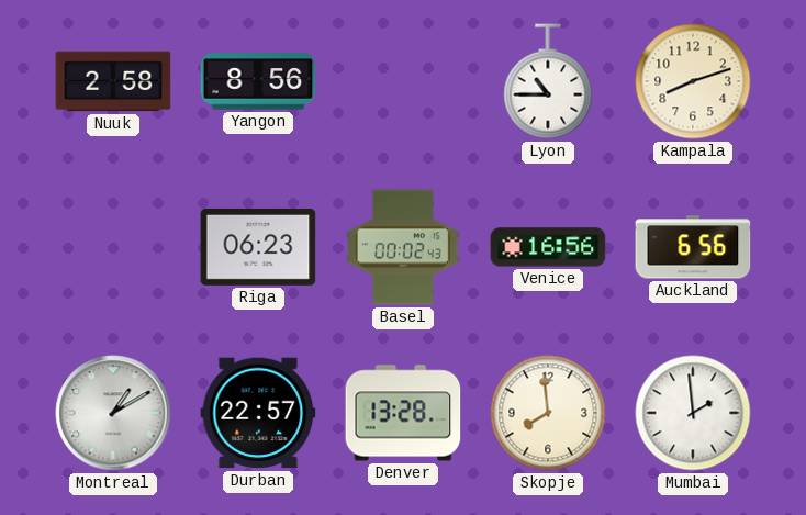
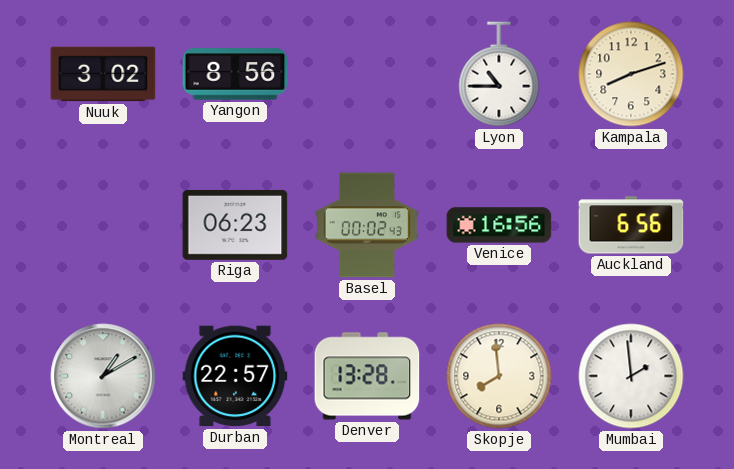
Nuuk: 2:58 -> 3:02
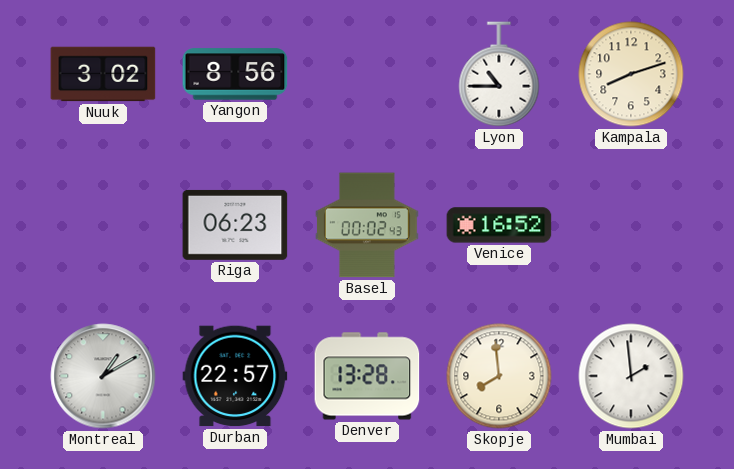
Venice: 16:56 -> 16:52
Auckland: 6:56 -> none
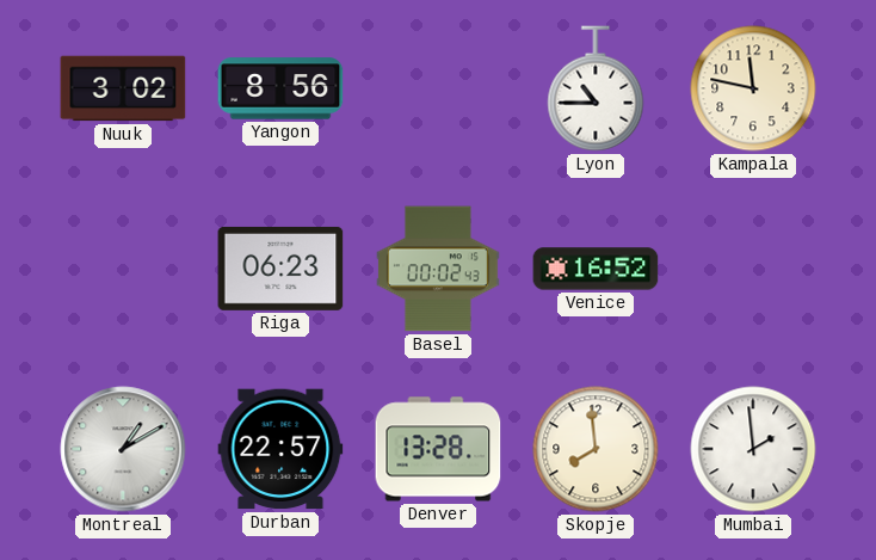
Kampala: 8:12 -> 11:47
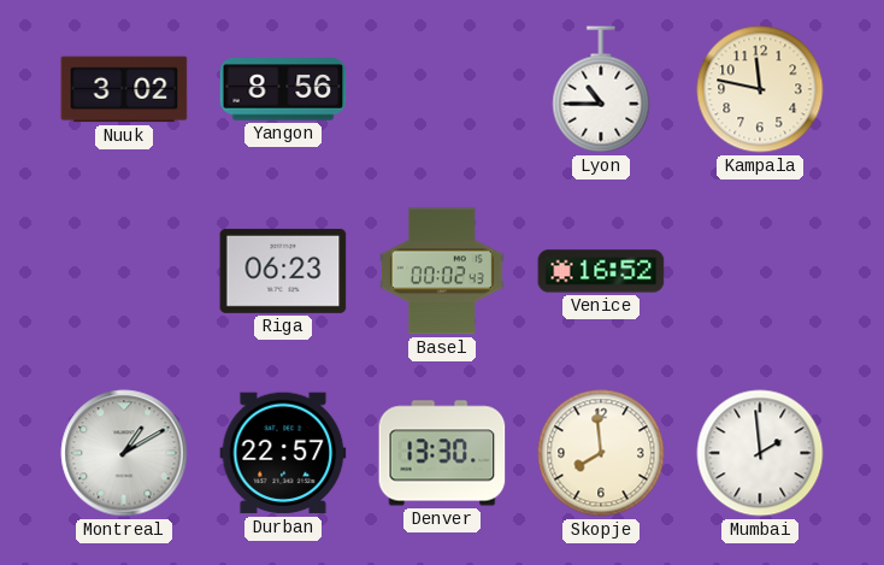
Denver: 13:28 -> 13:30
